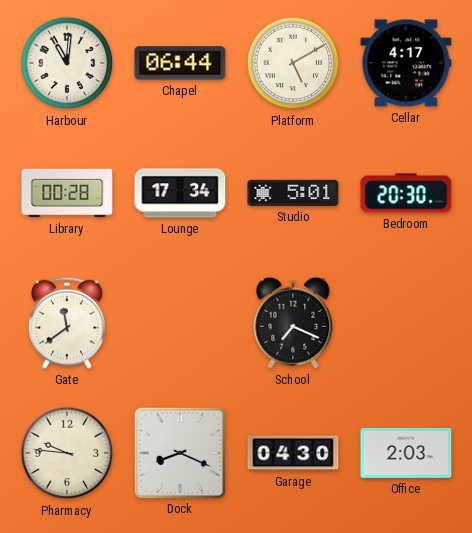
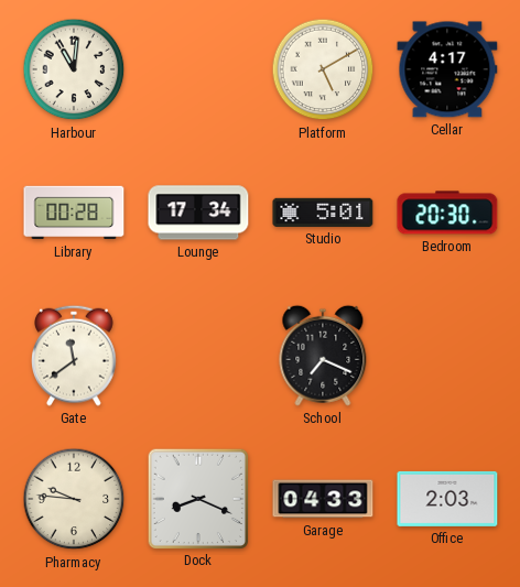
Chapel: 06:44 -> none
Garage: 04:30 -> 04:33
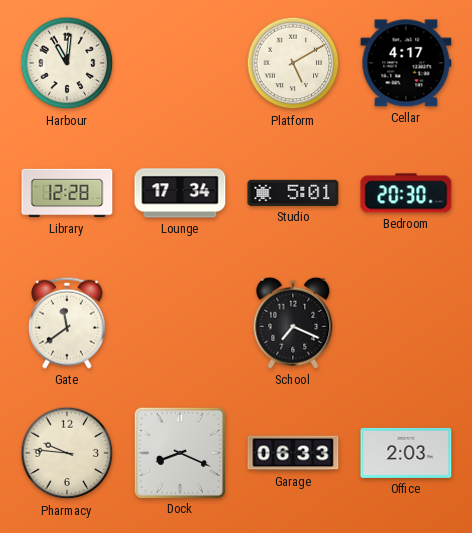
Library: 00:28 -> 12:28
Garage: 04:33 -> 06:33
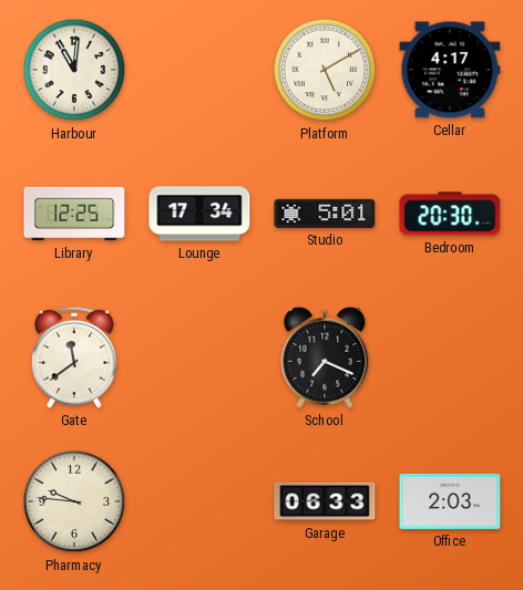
Library: 12:28 -> 12:25
Dock: 8:19 -> none
